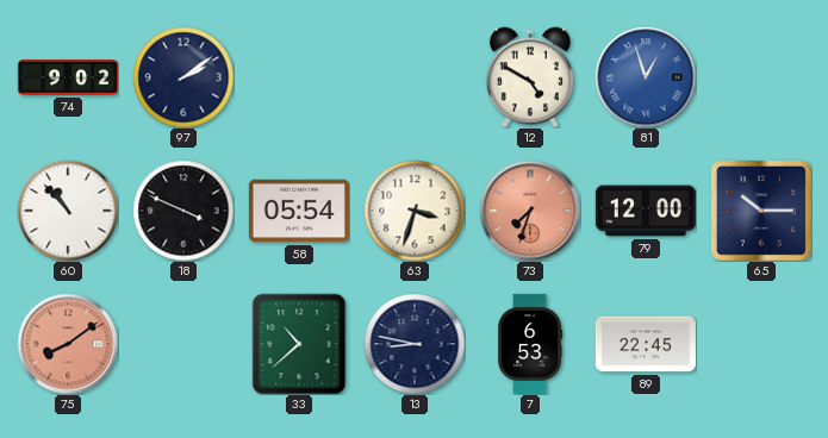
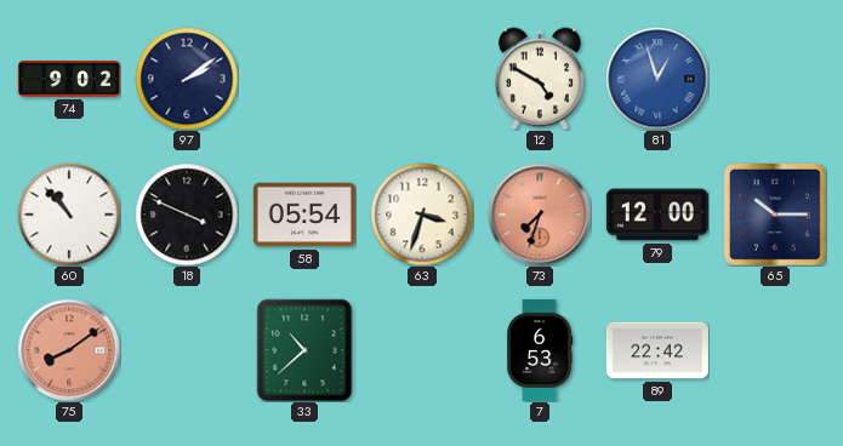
13: 8:47 -> none
89: 22:45 -> 22:42
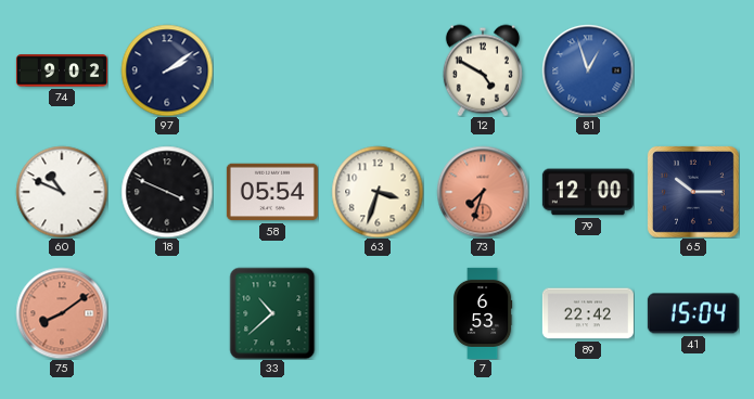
60: 10:53 -> 10:49
41: none -> 15:04
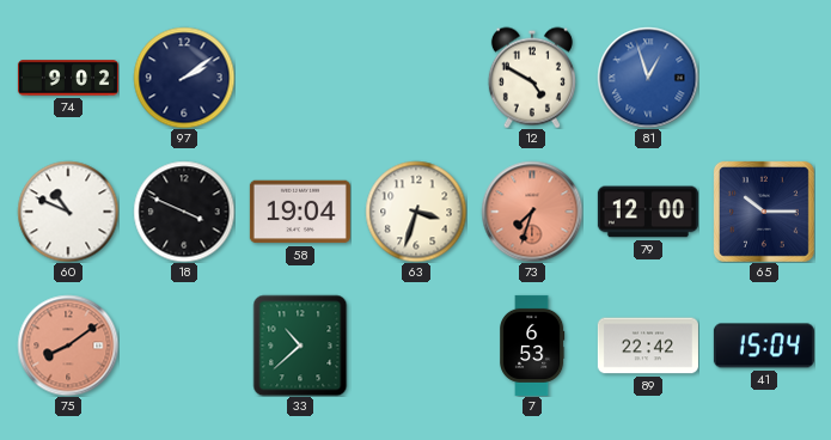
58: 05:54 -> 19:04
